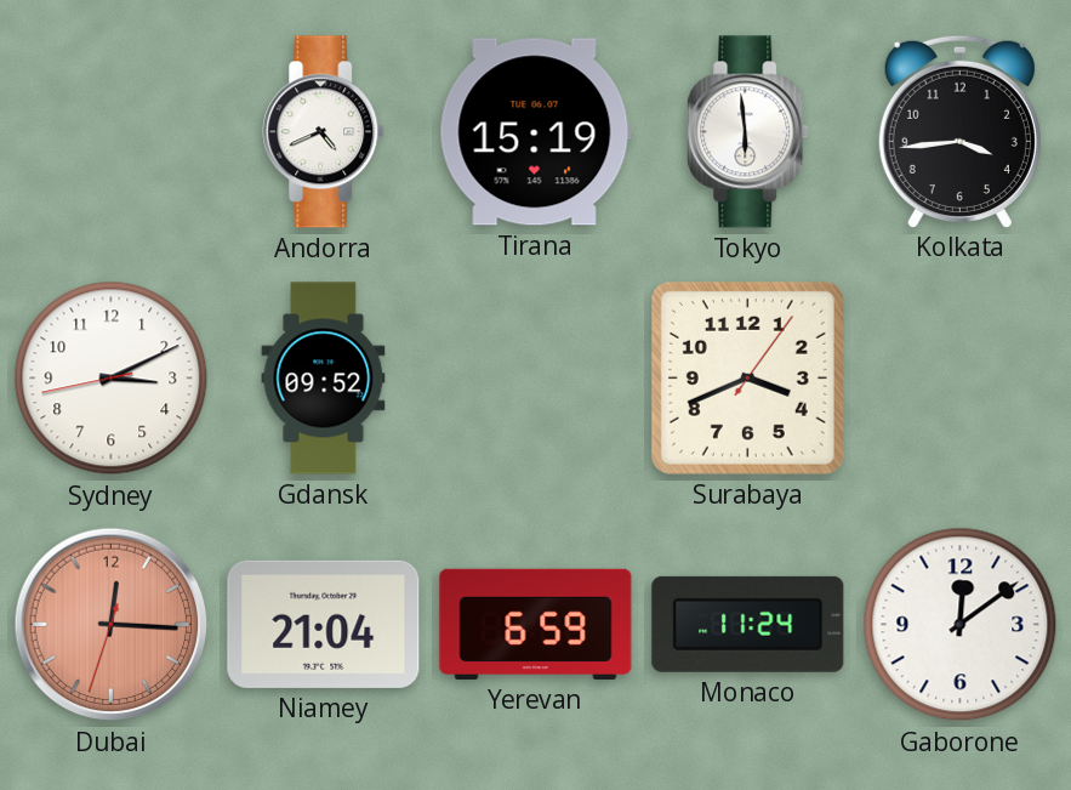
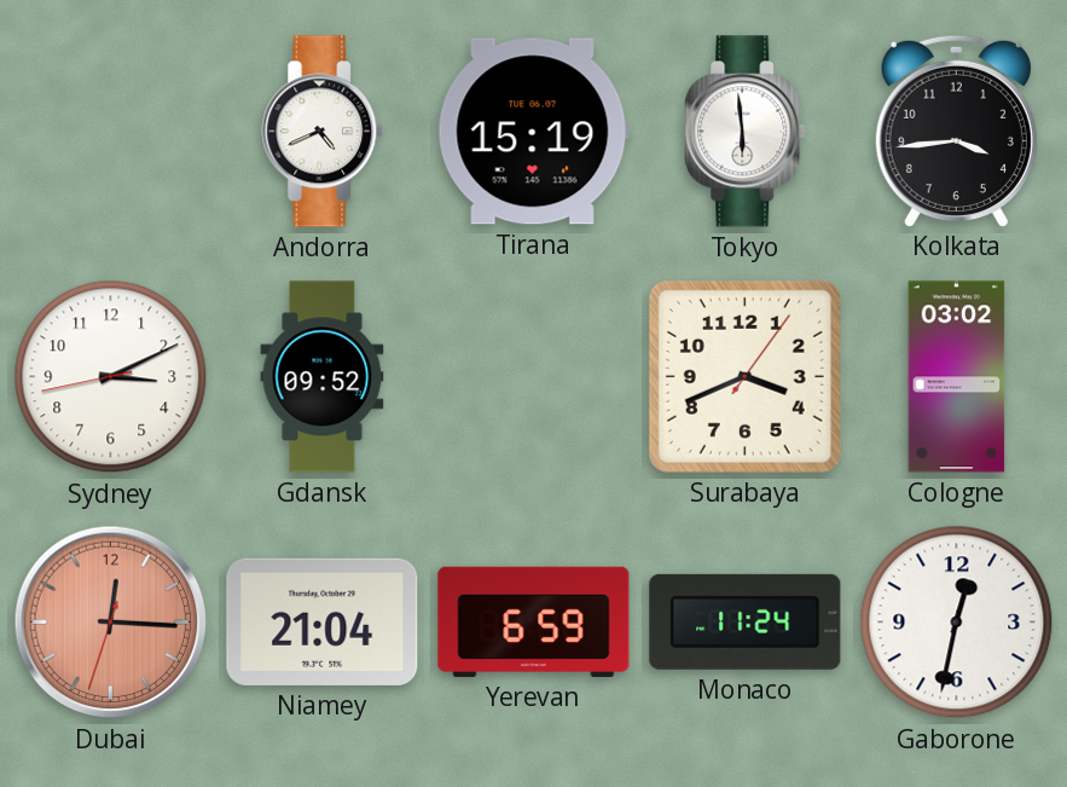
Cologne: none -> 03:02
Gaborone: 12:09 -> 12:32
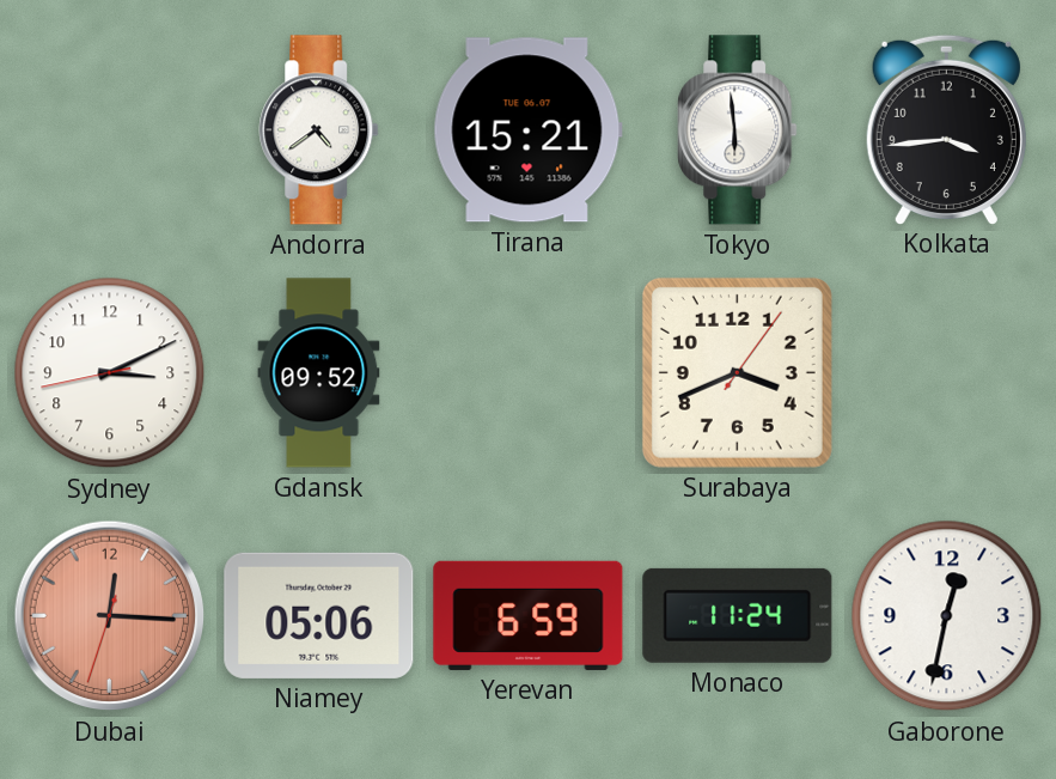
Andorra: 4:41 -> 4:39
Tirana: 15:19 -> 15:21
Cologne: 03:02 -> none
Niamey: 21:04 -> 05:06
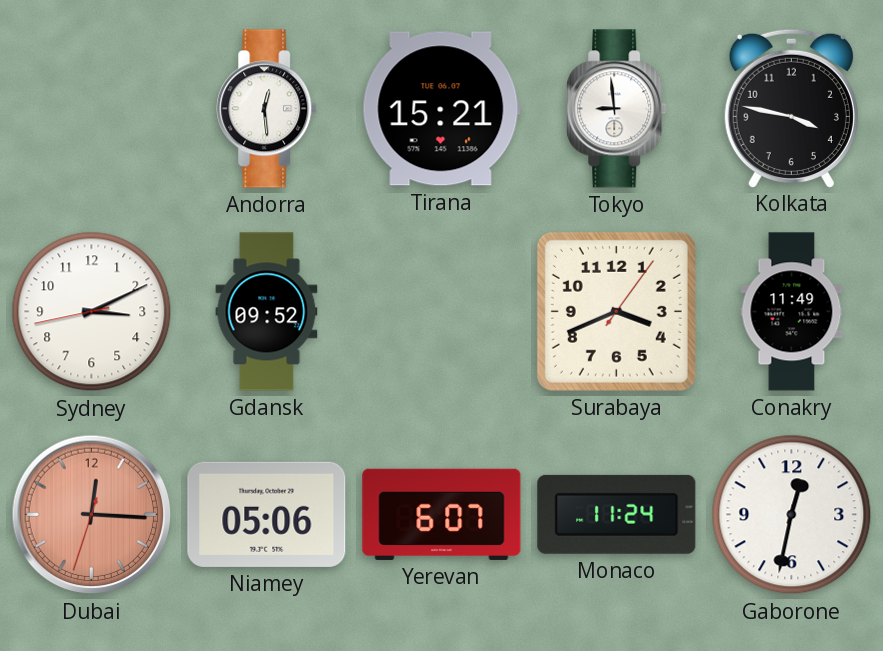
Andorra: 4:39 -> 12:29
Tokyo: 5:59 -> 8:59
Kolkata: 3:44 -> 3:47
Conakry: none -> 11:49
Yerevan: 6:59 -> 6:07
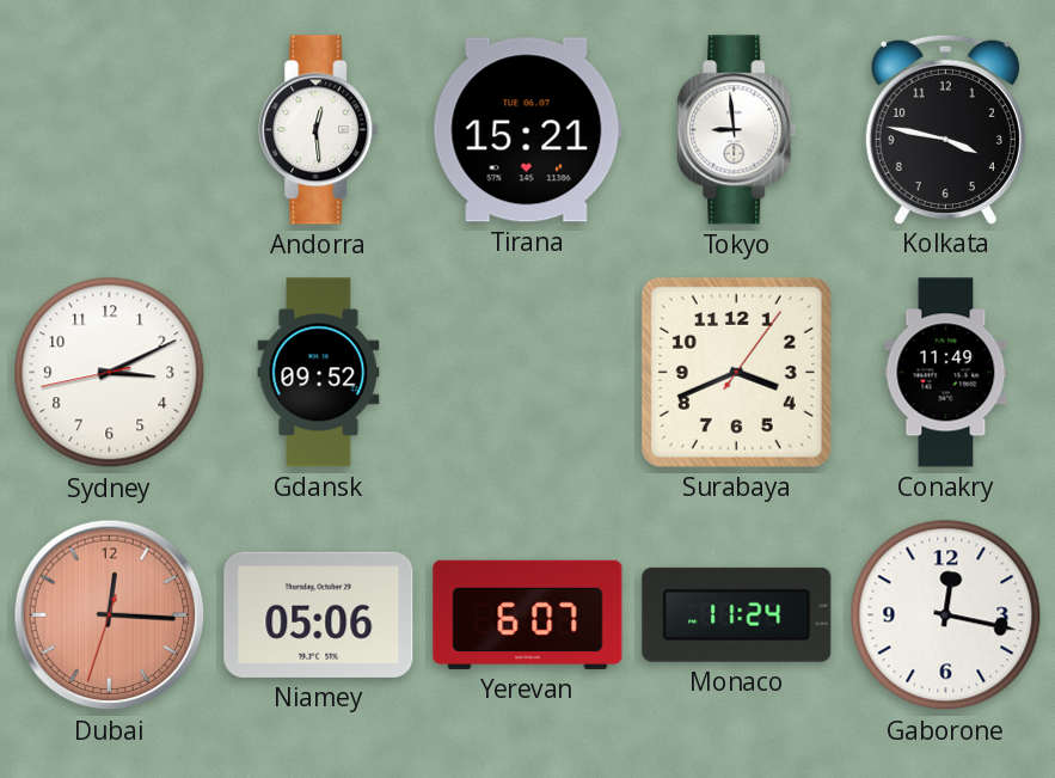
Gaborone: 12:32 -> 12:17
